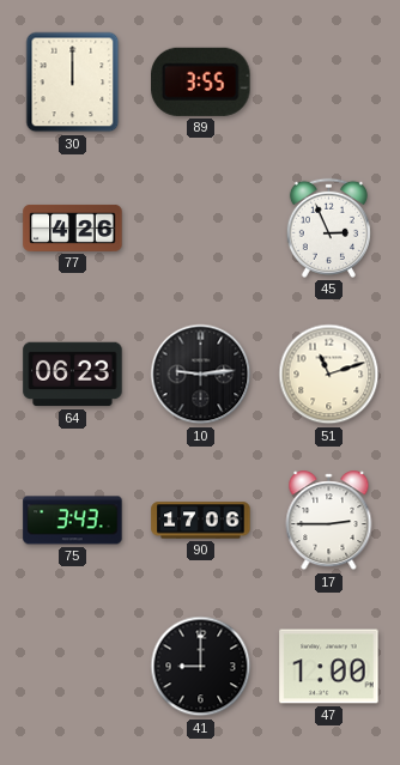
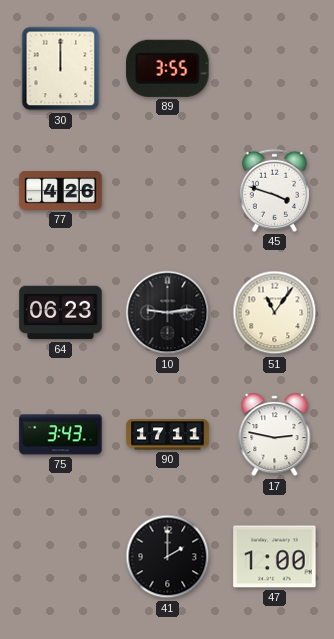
45: 2:56 -> 3:48
51: 11:12 -> 11:06
90: 17:06 -> 17:11
17: 2:45 -> 2:47
41: 9:00 -> 2:00
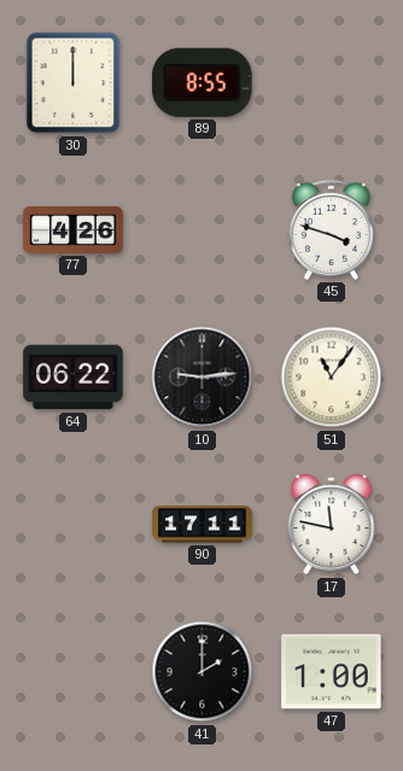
89: 3:55 -> 8:55
64: 06:23 -> 06:22
75: 3:43 -> none
17: 2:47 -> 11:47
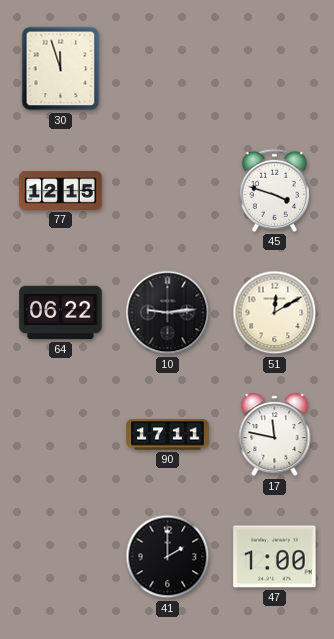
30: 12:00 -> 11:57
89: 8:55 -> none
77: 4:26 -> 12:15
51: 11:06 -> 12:10
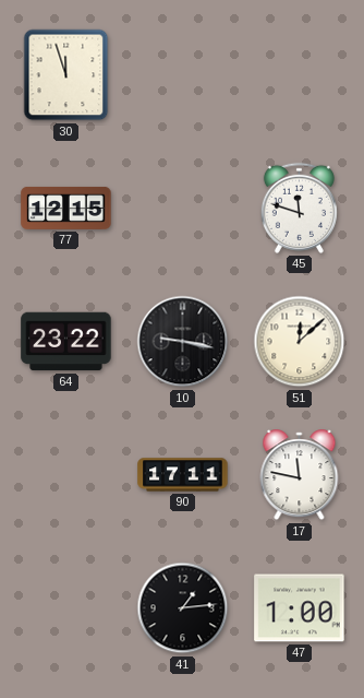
45: 3:48 -> 11:48
64: 06:22 -> 23:22
10: 9:14 -> 9:17
51: 12:10 -> 12:08
41: 2:00 -> 1:14
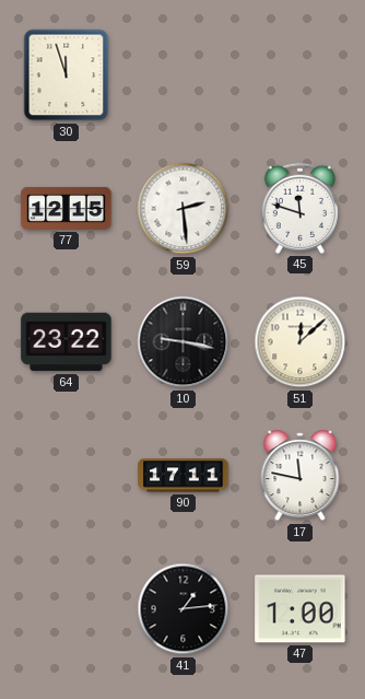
59: none -> 2:29
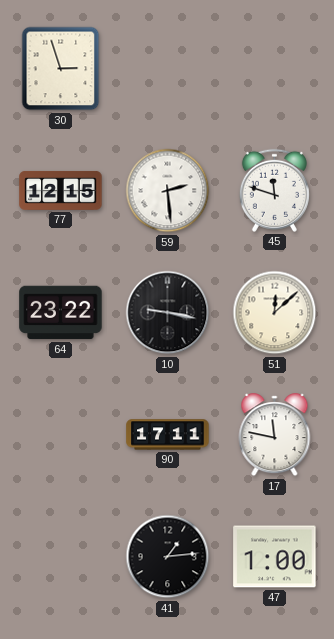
30: 11:57 -> 2:57
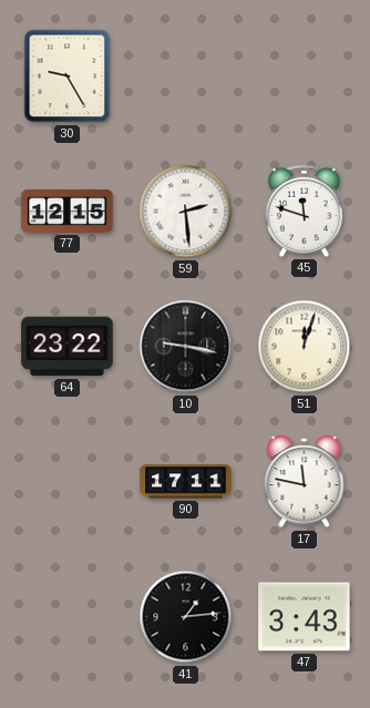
30: 2:57 -> 9:25
51: 12:08 -> 12:03
47: 1:00 -> 3:43
